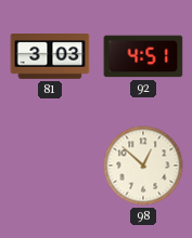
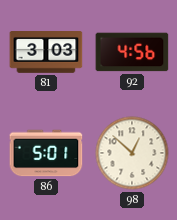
92: 4:51 -> 4:56
86: none -> 5:01
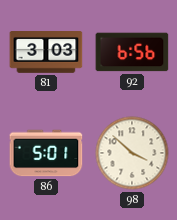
92: 4:56 -> 6:56
98: 12:52 -> 3:52
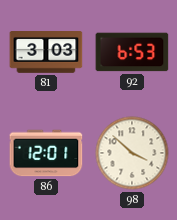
92: 6:56 -> 6:53
86: 5:01 -> 12:01
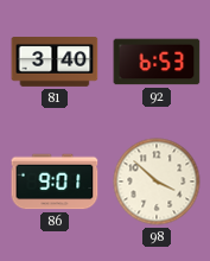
81: 3:03 -> 3:40
86: 12:01 -> 9:01
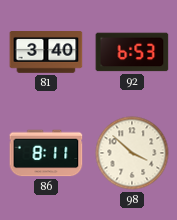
86: 9:01 -> 8:11
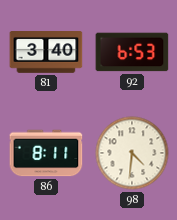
98: 3:52 -> 4:31
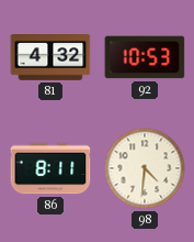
81: 3:40 -> 4:32
92: 6:53 -> 10:53
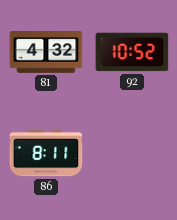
92: 10:53 -> 10:52
98: 4:31 -> none
